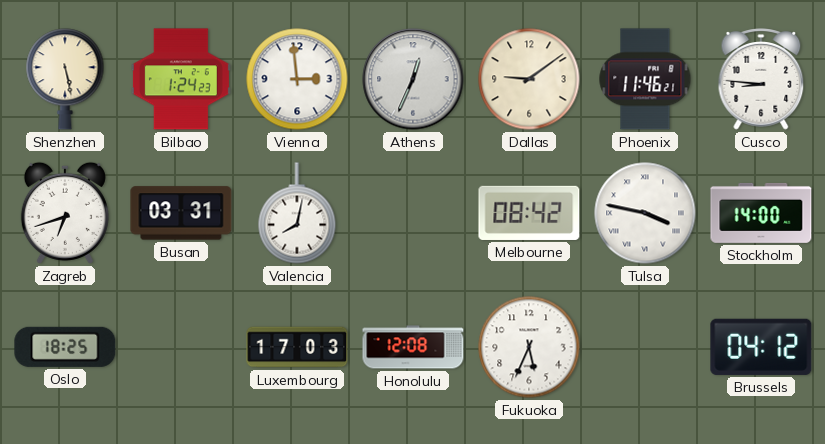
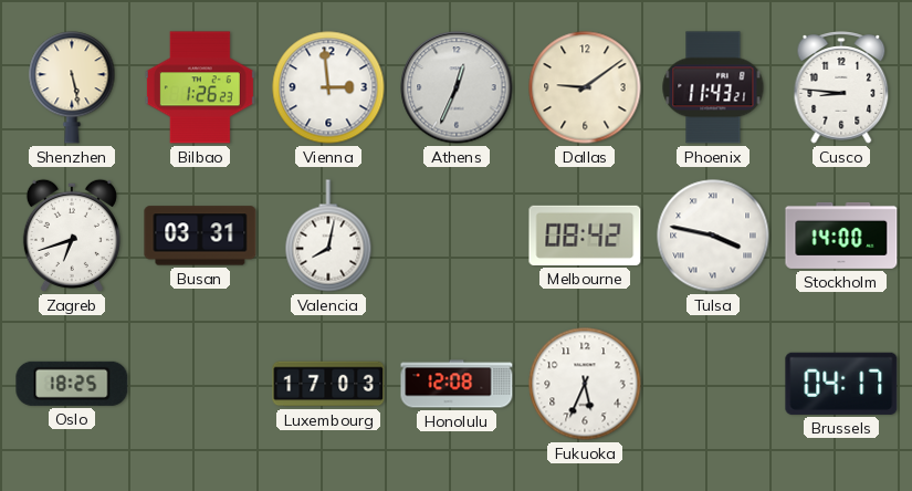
Bilbao: 1:24 -> 1:26
Phoenix: 11:46 -> 11:43
Brussels: 04:12 -> 04:17
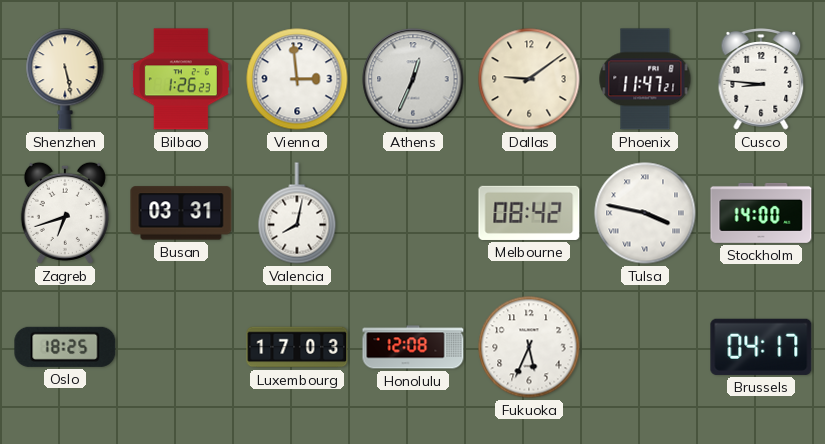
Phoenix: 11:43 -> 11:47
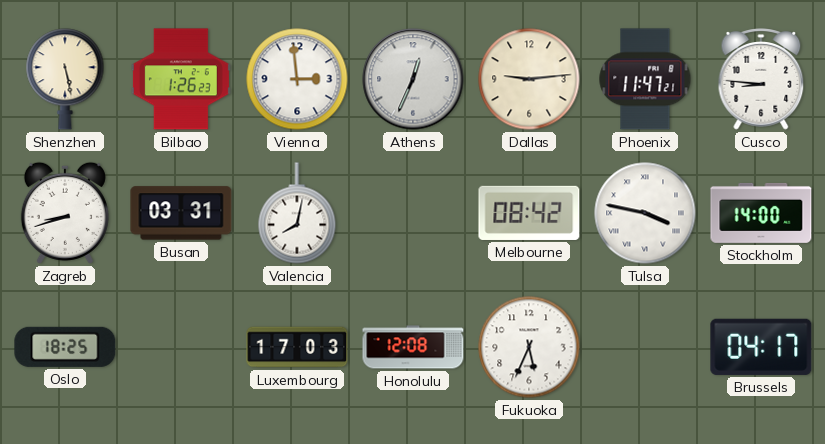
Dallas: 9:09 -> 9:14
Zagreb: 6:42 -> 8:42
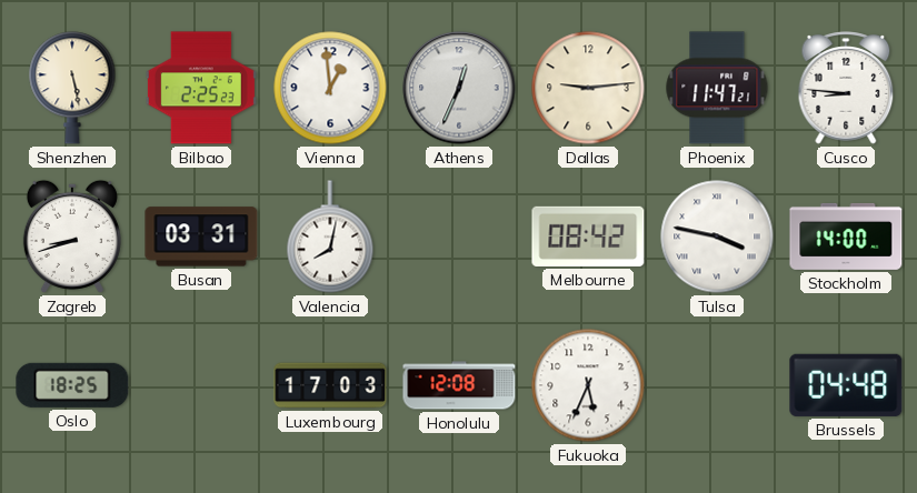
Bilbao: 1:26 -> 2:25
Vienna: 2:59 -> 12:59
Brussels: 04:17 -> 04:48
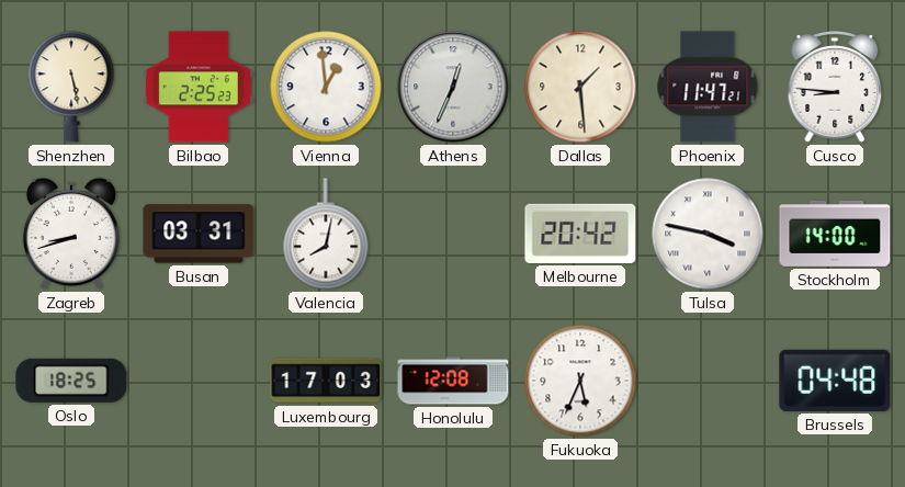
Dallas: 9:14 -> 1:29
Melbourne: 08:42 -> 20:42
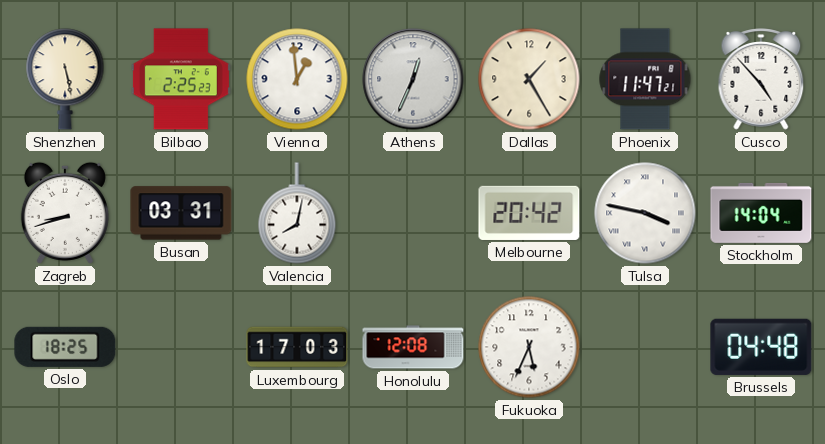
Dallas: 1:29 -> 1:25
Cusco: 8:46 -> 4:53
Stockholm: 14:00 -> 14:04
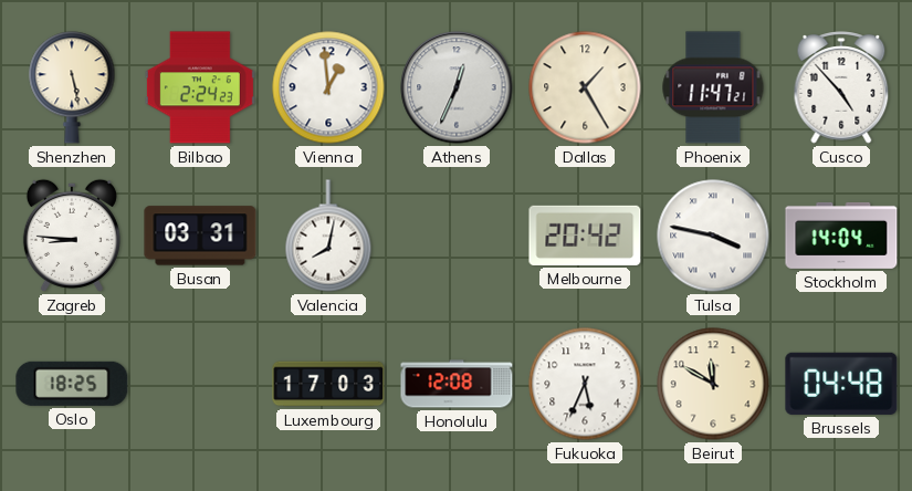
Bilbao: 2:25 -> 2:24
Zagreb: 8:42 -> 8:46
Beirut: none -> 11:50
